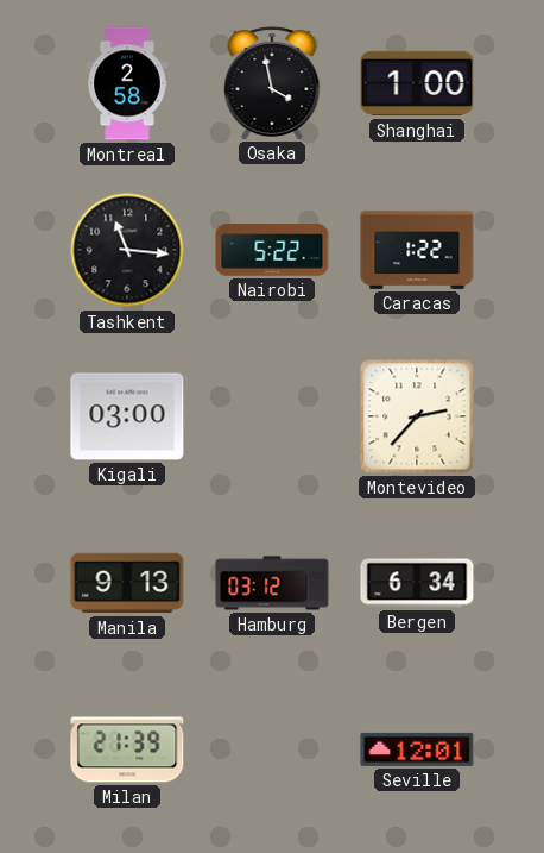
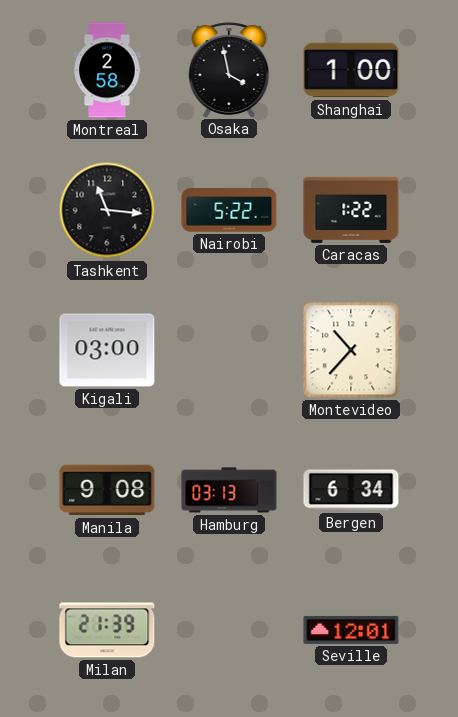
Montevideo: 2:37 -> 10:37
Manila: 9:13 -> 9:08
Hamburg: 03:12 -> 03:13
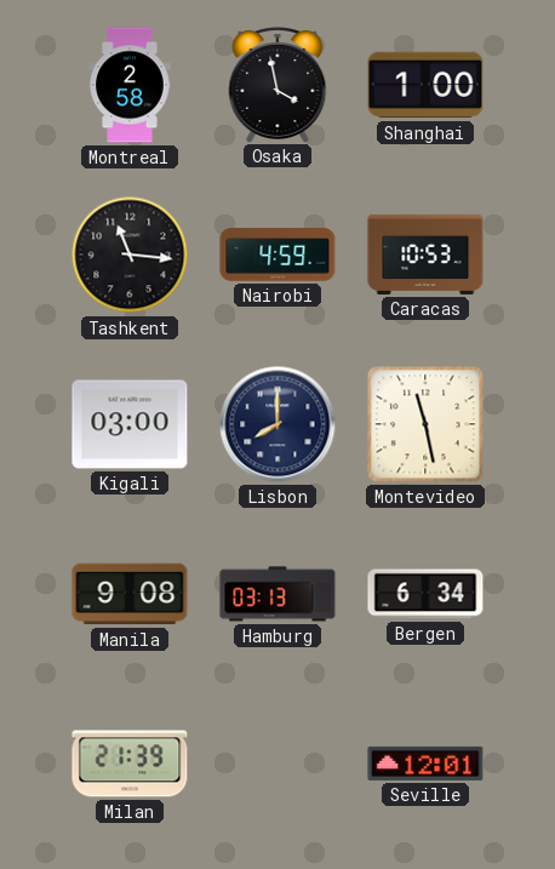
Nairobi: 5:22 -> 4:59
Caracas: 1:22 -> 10:53
Lisbon: none -> 8:00
Montevideo: 10:37 -> 11:28
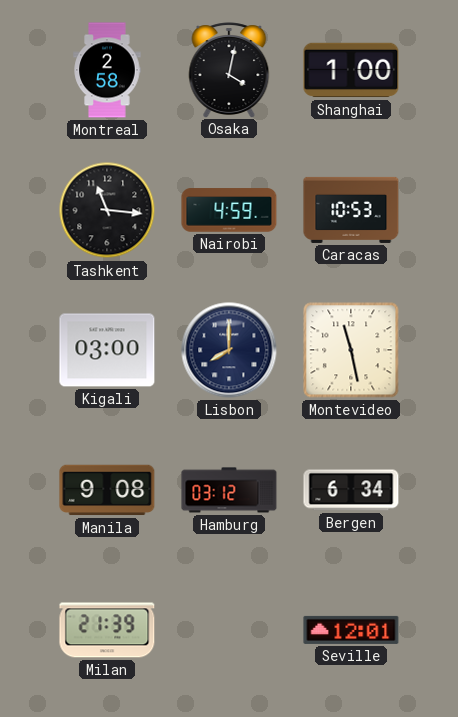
Osaka: 3:58 -> 4:02
Hamburg: 03:13 -> 03:12
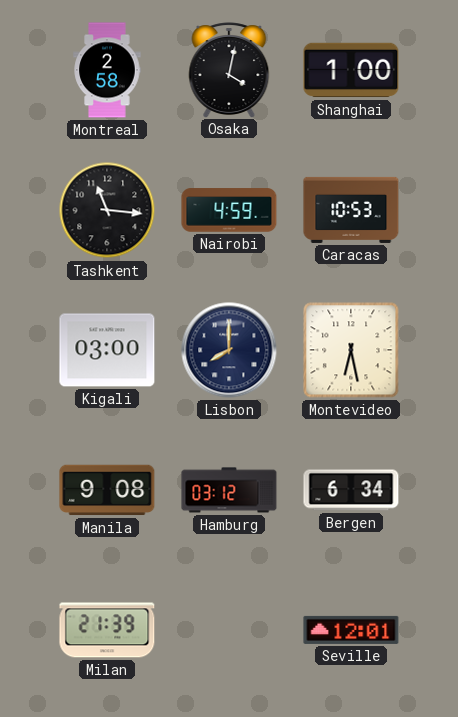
Montevideo: 11:28 -> 6:28
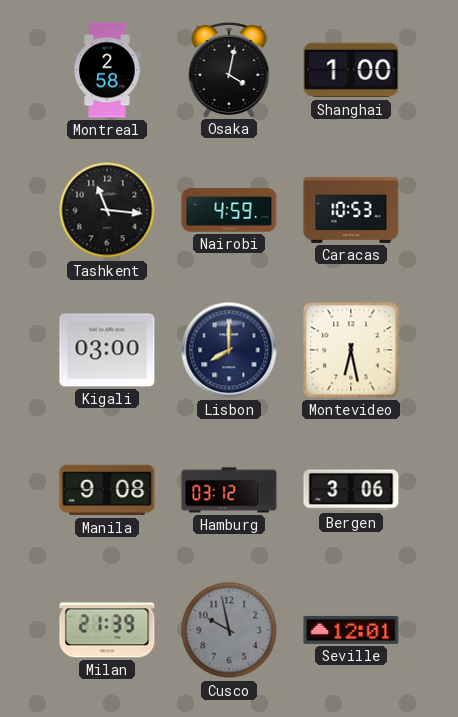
Bergen: 6:34 -> 3:06
Cusco: none -> 9:58
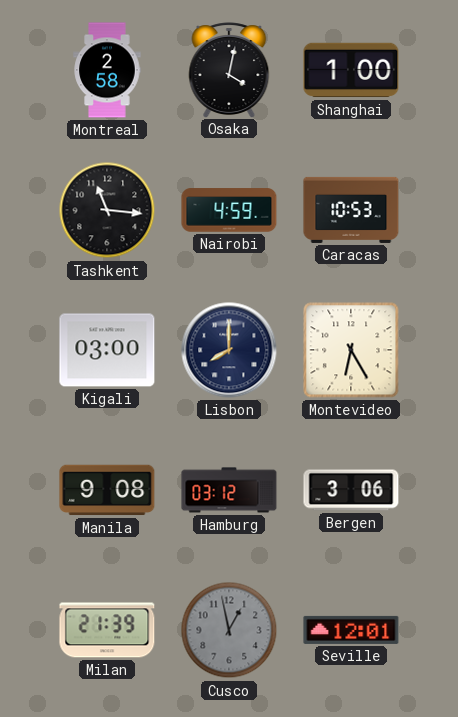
Montevideo: 6:28 -> 6:25
Cusco: 9:58 -> 12:58
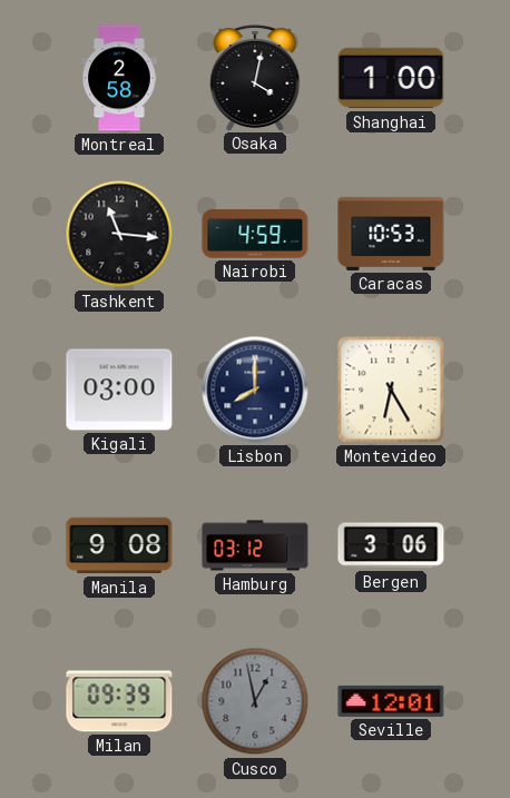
Milan: 21:39 -> 09:39
